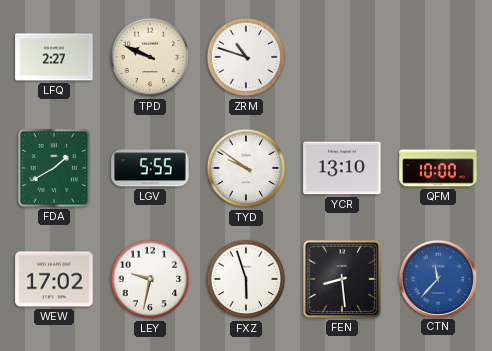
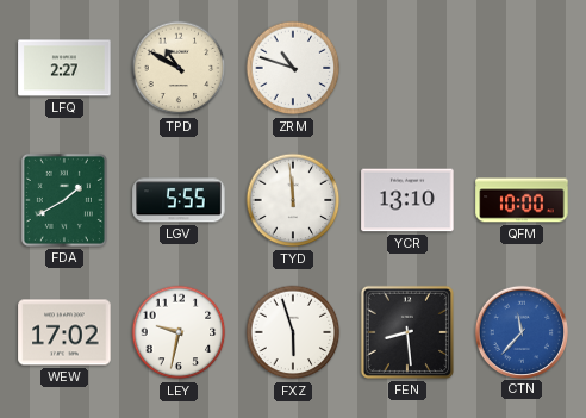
TPD: 9:49 -> 10:50
TYD: 9:51 -> 11:59
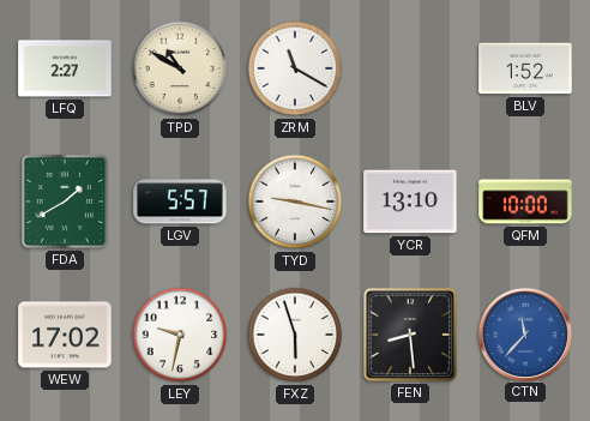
ZRM: 10:48 -> 11:20
BLV: none -> 1:52
LGV: 5:55 -> 5:57
TYD: 11:59 -> 9:17
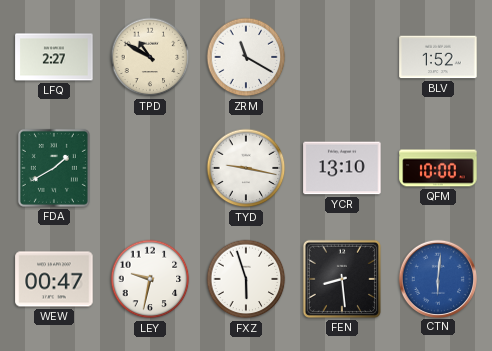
LGV: 5:57 -> none
WEW: 17:02 -> 00:47
CTN: 11:37 -> 6:01
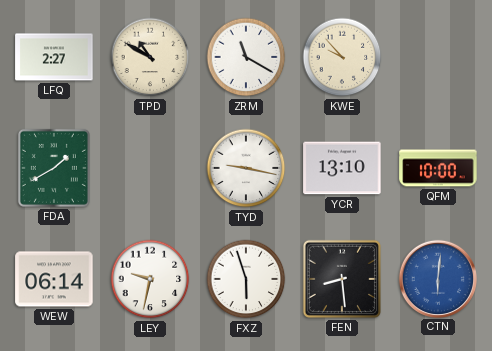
KWE: none -> 9:53
BLV: 1:52 -> none
WEW: 00:47 -> 06:14
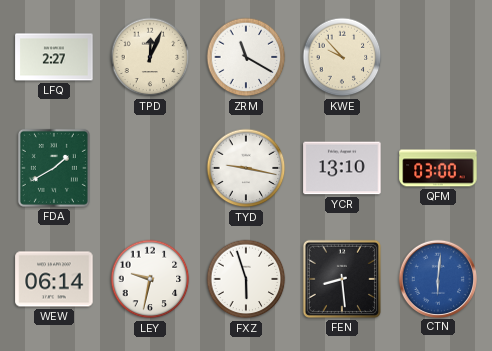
TPD: 10:50 -> 12:04
QFM: 10:00 -> 03:00
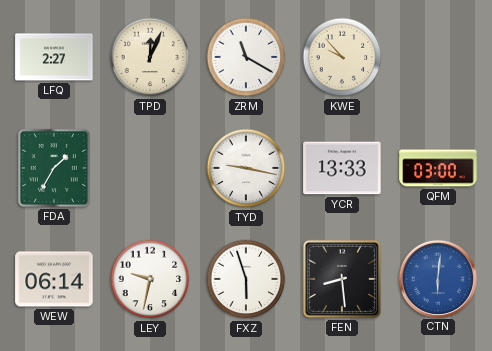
FDA: 1:40 -> 1:35
YCR: 13:10 -> 13:33
